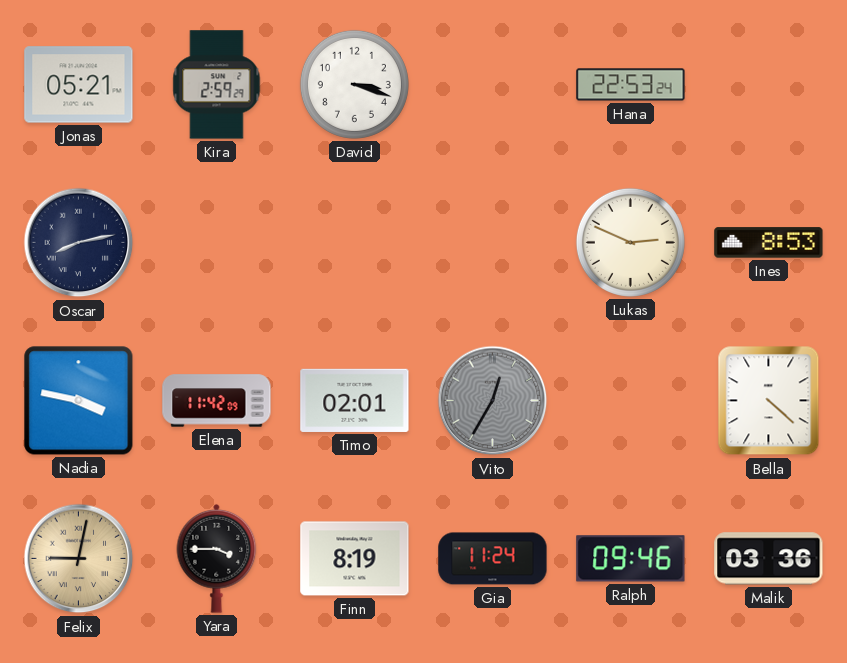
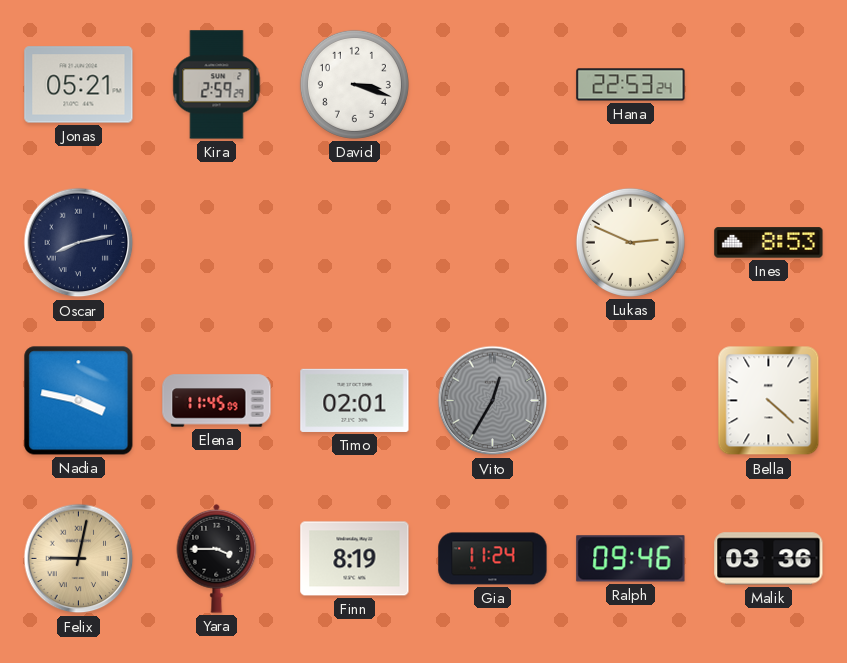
Elena: 11:42 -> 11:45
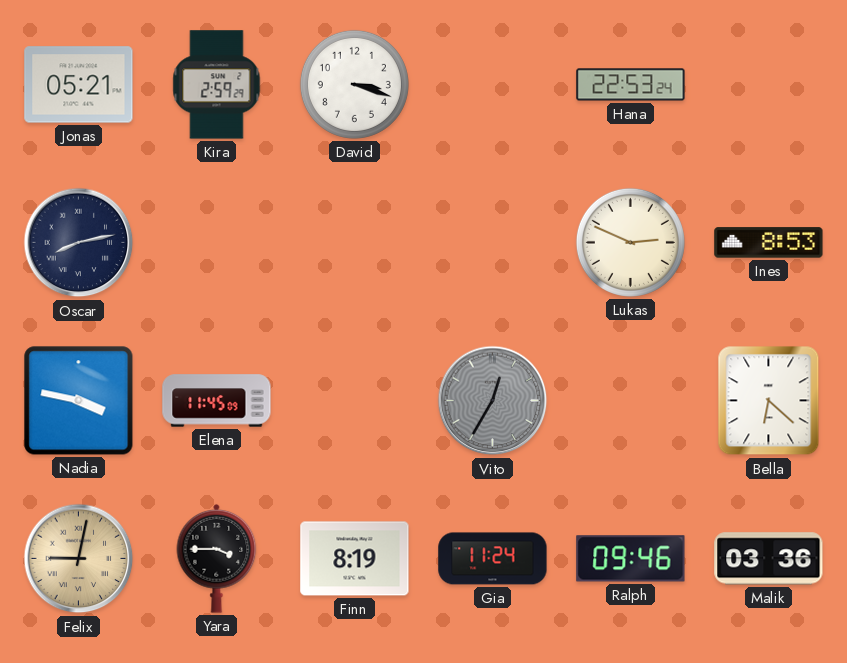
Timo: 02:01 -> none
Bella: 4:22 -> 6:22
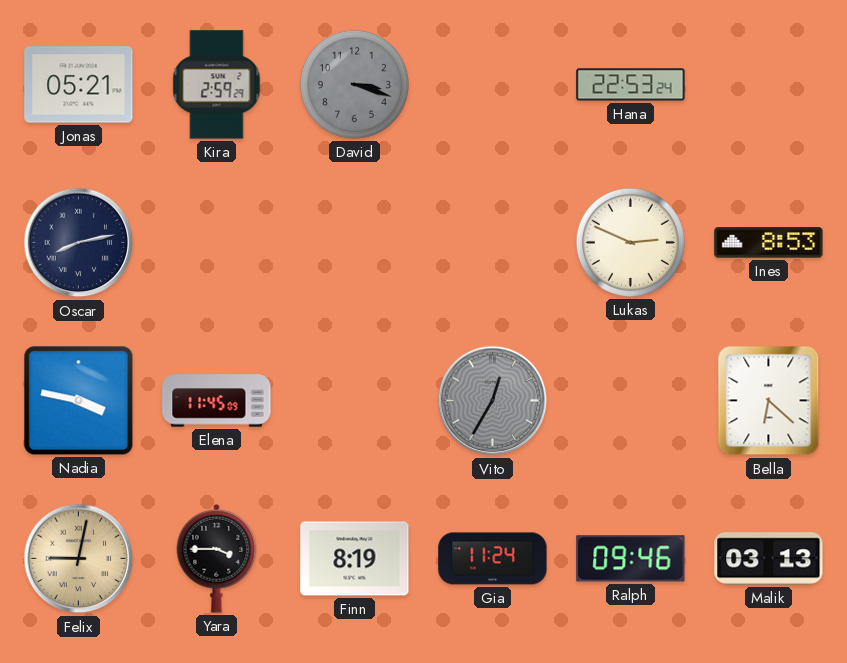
David dial: white -> grey
Malik: 03:36 -> 03:13
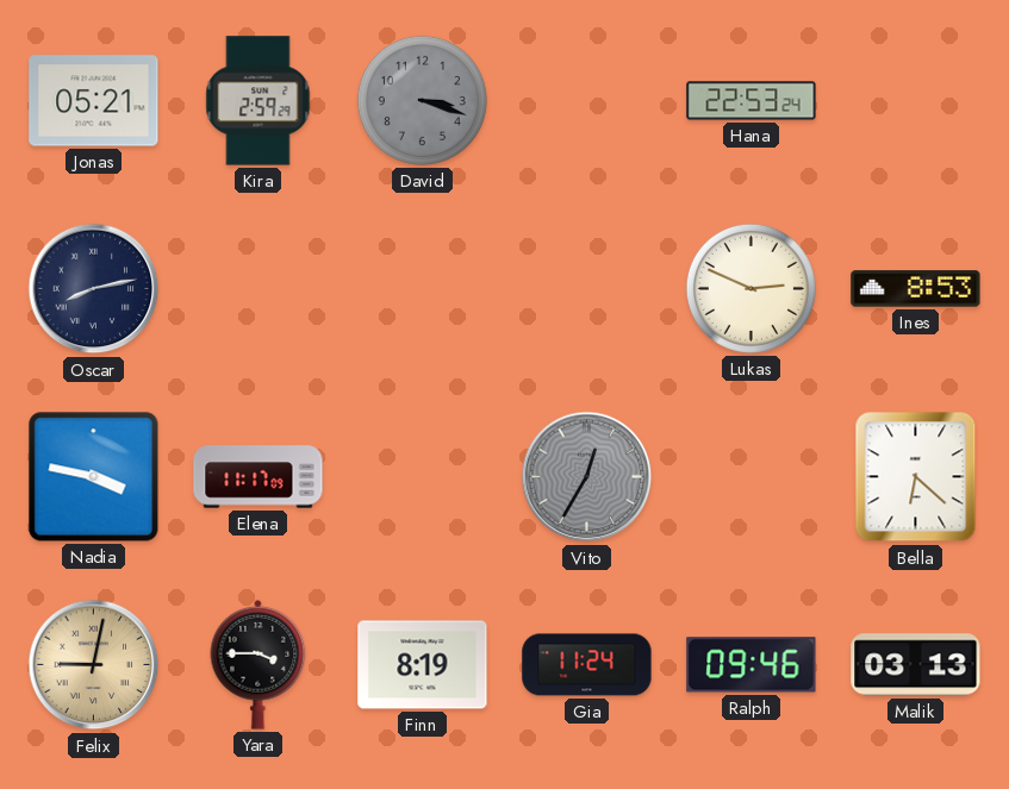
Elena: 11:45 -> 11:17
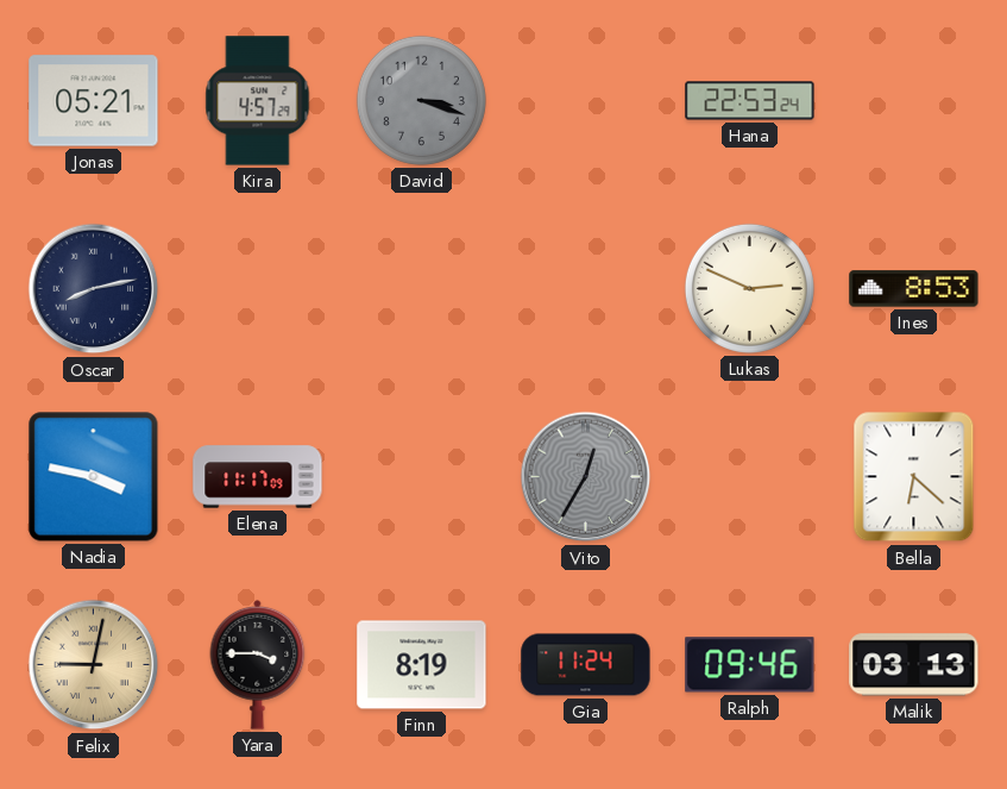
Kira: 2:59 -> 4:57
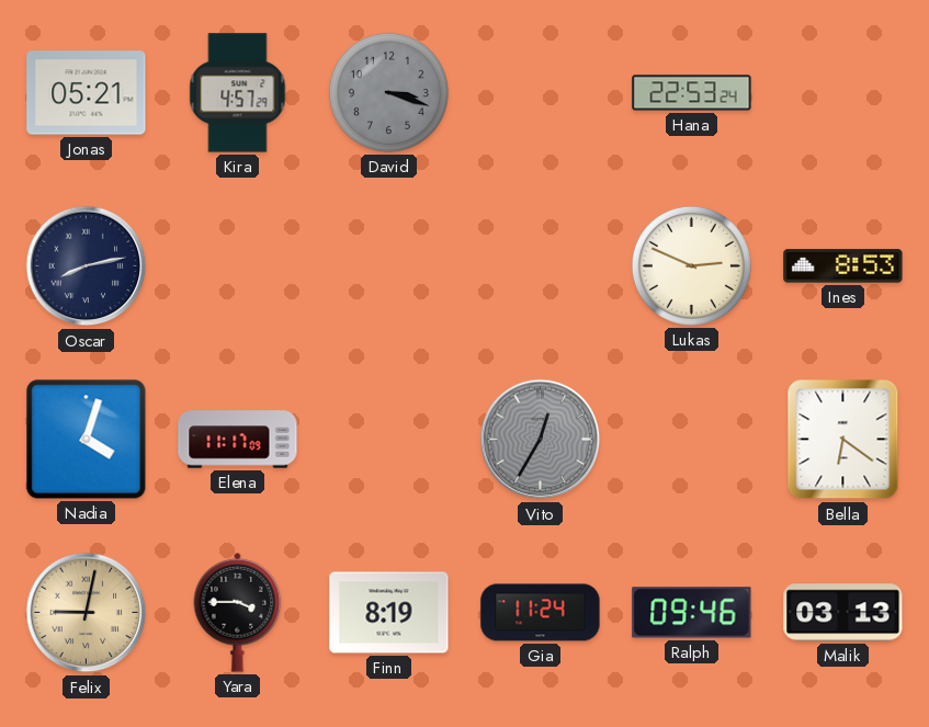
Nadia: 3:47 -> 4:03
Bella: 6:22 -> 6:21
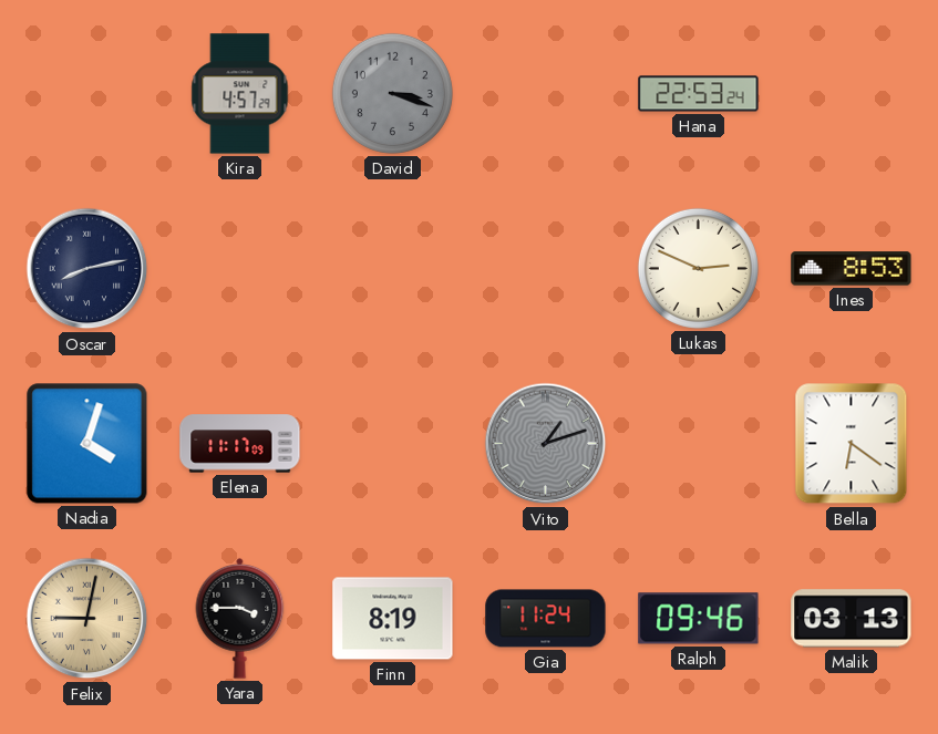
Jonas: 05:21 -> none
Vito: 12:35 -> 1:12
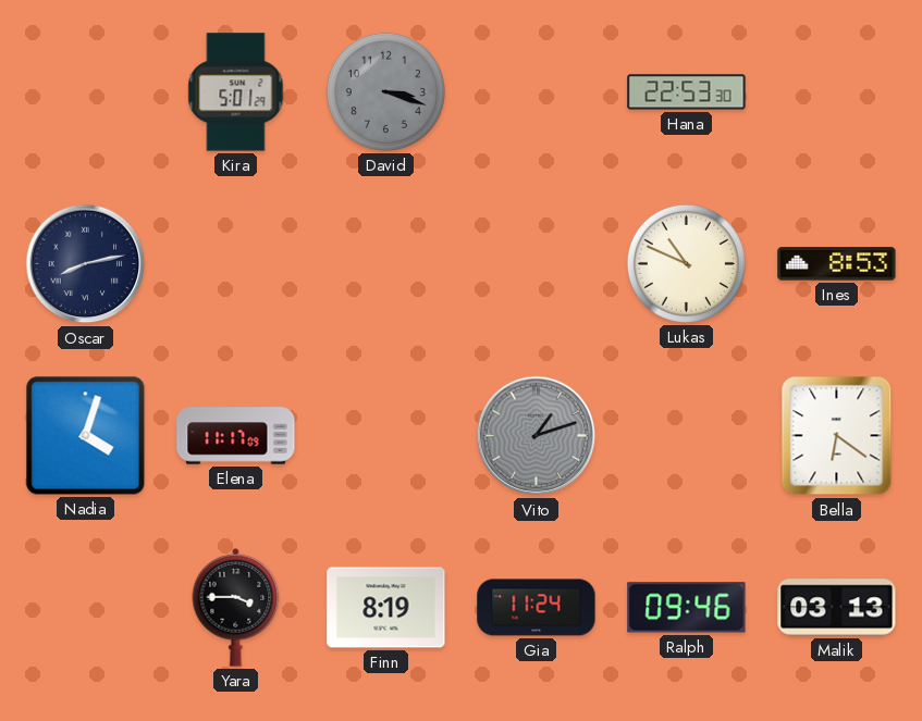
Kira: 4:57 -> 5:01
Hana: 22:53:24 -> 22:53:30
Lukas: 2:49 -> 10:49
Felix: 9:02 -> none
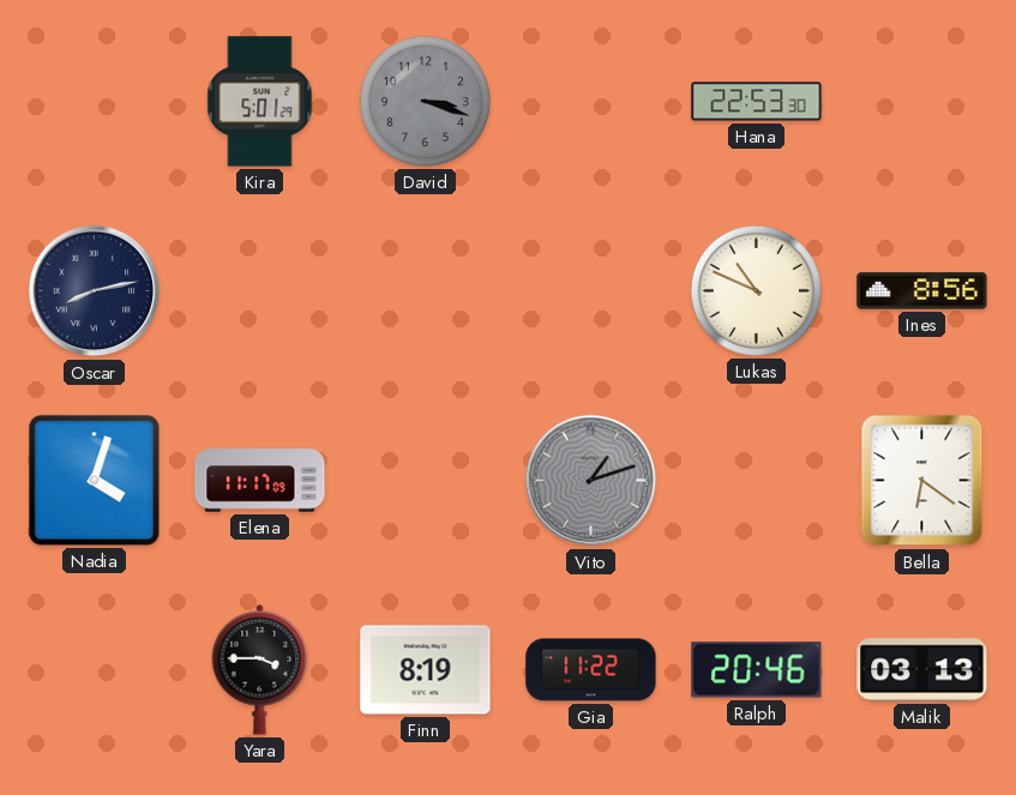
Ines: 8:53 -> 8:56
Gia: 11:24 -> 11:22
Ralph: 09:46 -> 20:46
